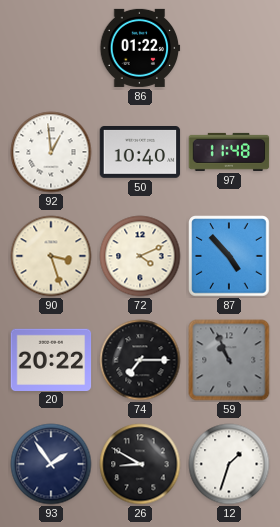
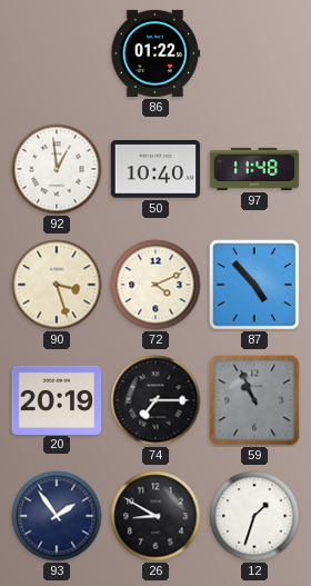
20: 20:22 -> 20:19
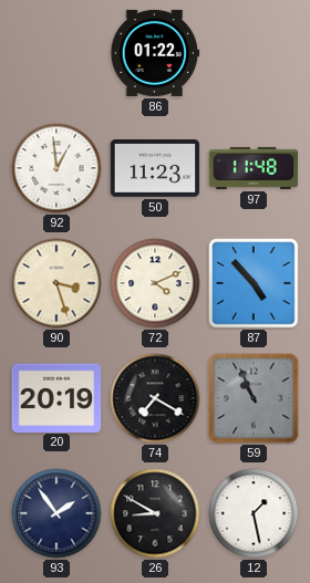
50: 10:40 -> 11:23
74: 7:15 -> 7:20
12: 1:33 -> 1:28
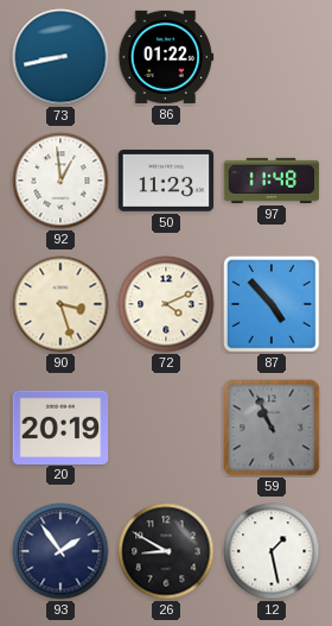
73: none -> 8:43
74: 7:20 -> none
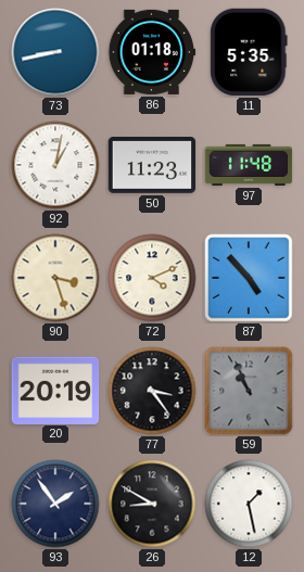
86: 01:22 -> 01:18
11: none -> 5:35
92: 12:59 -> 1:02
77: none -> 3:24
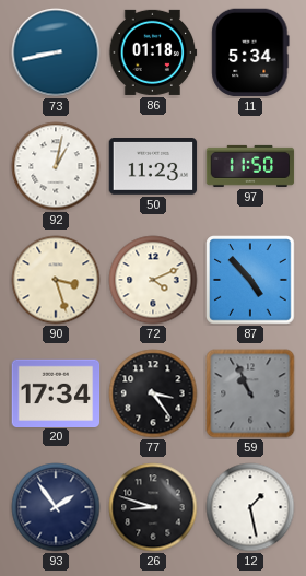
11: 5:35 -> 5:34
97: 11:48 -> 11:50
20: 20:19 -> 17:34
26: 8:50 -> 8:48
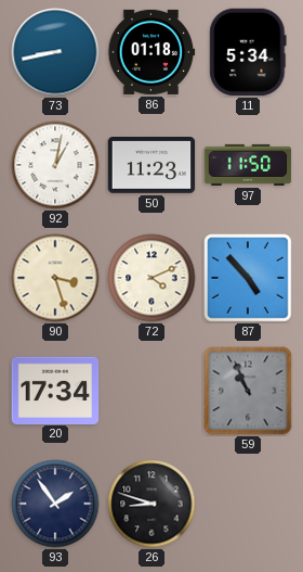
77: 3:24 -> none
12: 1:28 -> none
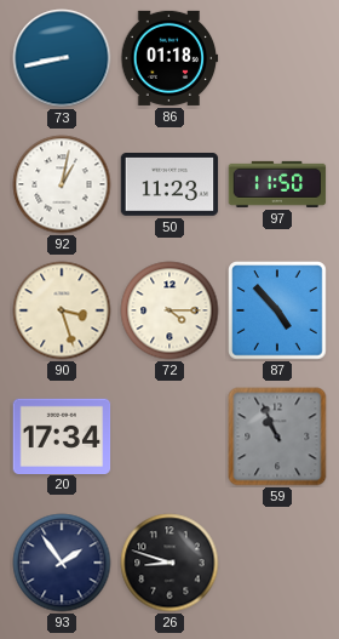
11: 5:34 -> none
72: 4:11 -> 4:15
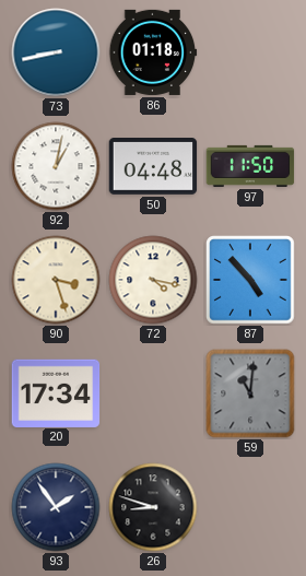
50: 11:23 -> 04:48
72: 4:15 -> 4:17
59: 10:56 -> 11:01
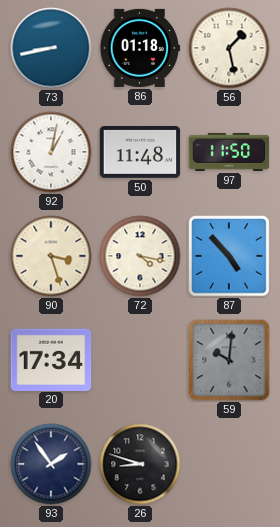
56: none -> 1:28
50: 04:48 -> 11:48
59: 11:01 -> 10:01
